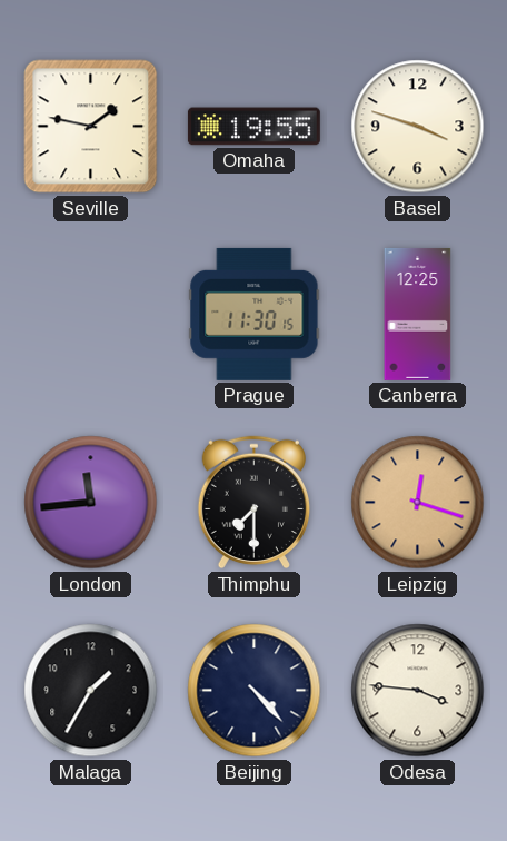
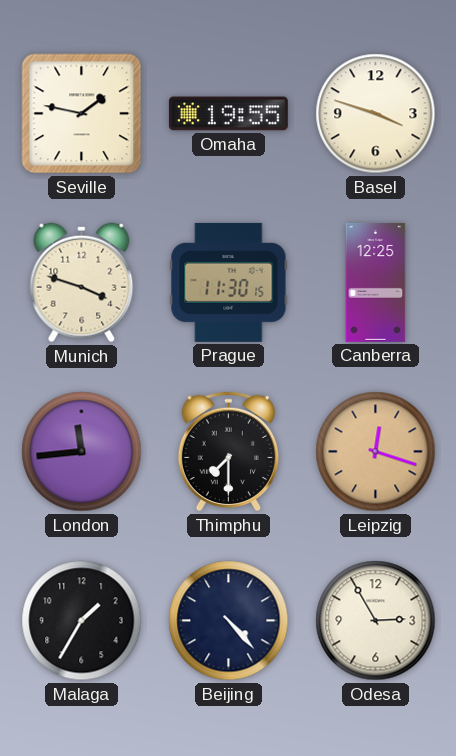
Munich: none -> 3:48
Odesa: 3:46 -> 2:55
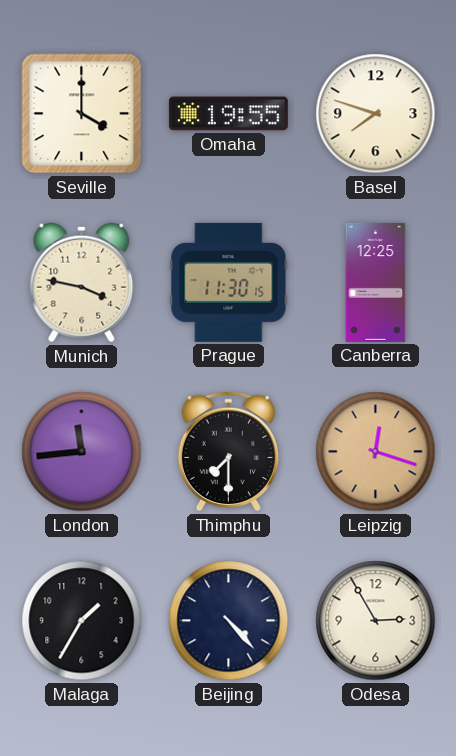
Seville: 1:47 -> 4:00
Basel: 3:48 -> 7:48
Munich: 3:48 -> 3:47
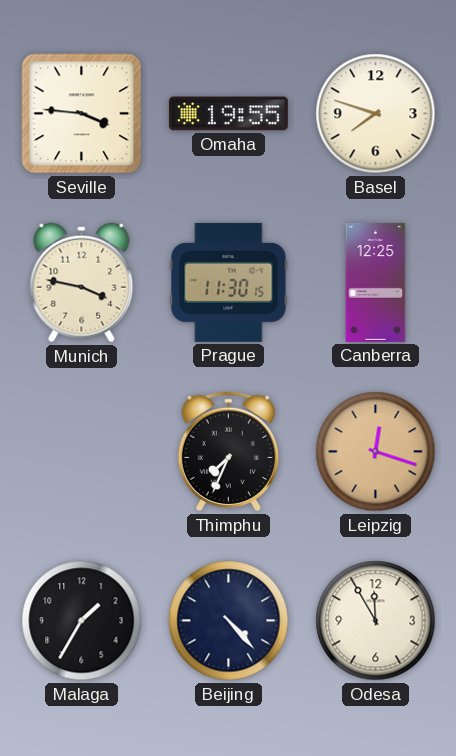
Seville: 4:00 -> 3:46
London: 11:44 -> none
Thimphu: 7:30 -> 7:34
Odesa: 2:55 -> 11:55
